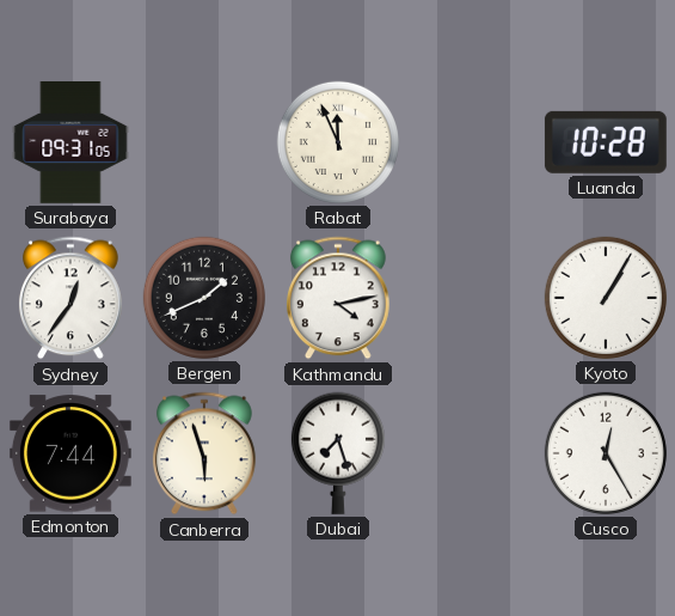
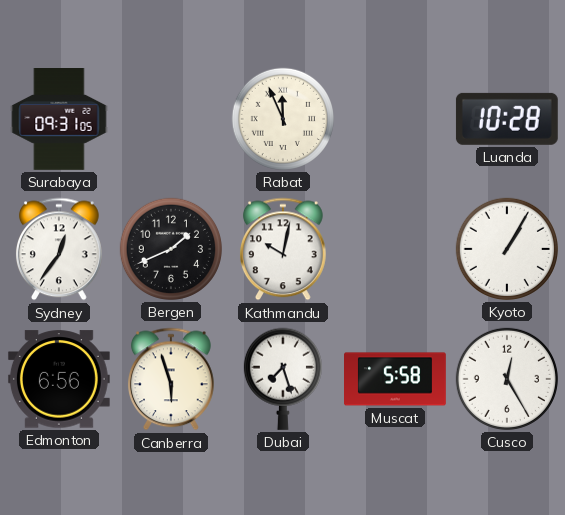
Kathmandu: 4:13 -> 10:02
Edmonton: 7:44 -> 6:56
Muscat: none -> 5:58
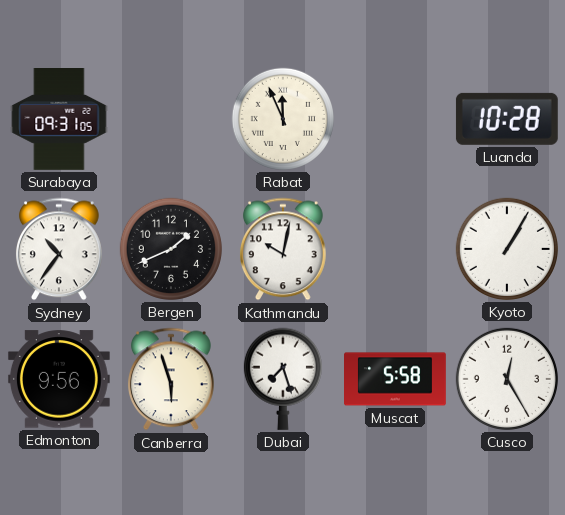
Sydney: 12:36 -> 10:36
Edmonton: 6:56 -> 9:56
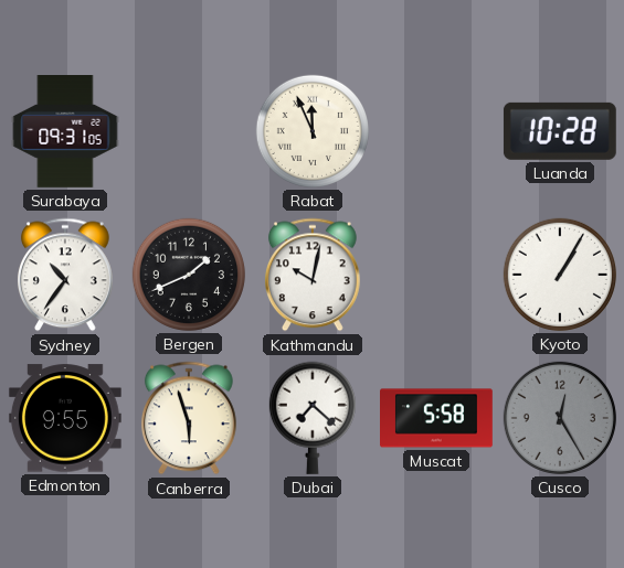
Edmonton: 9:56 -> 9:55
Dubai: 7:27 -> 7:22
Cusco dial: white -> grey
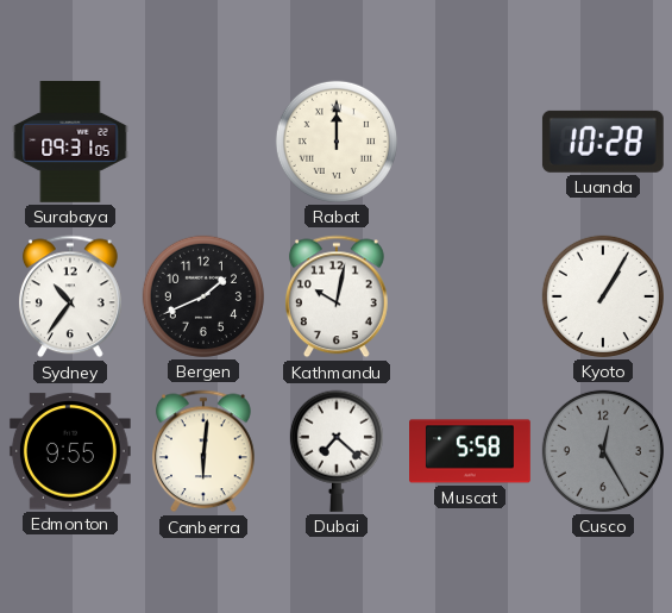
Rabat: 11:56 -> 12:00
Canberra: 5:57 -> 6:01
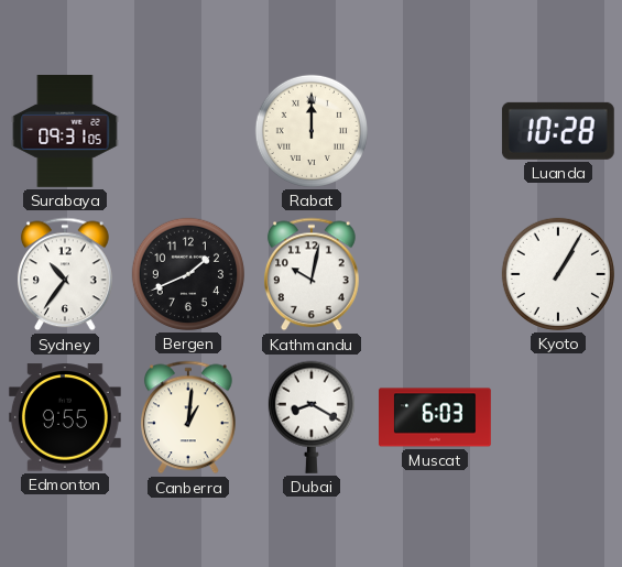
Canberra: 6:01 -> 1:01
Dubai: 7:22 -> 8:20
Muscat: 5:58 -> 6:03
Cusco: 12:25 -> none
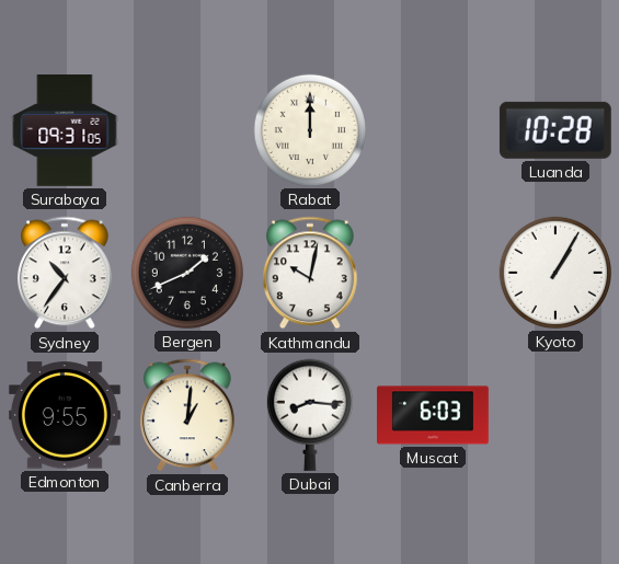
Dubai: 8:20 -> 8:16
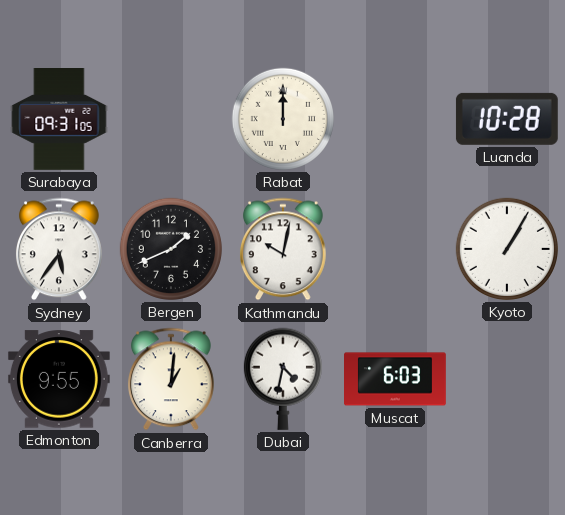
Sydney: 10:36 -> 5:36
Dubai: 8:16 -> 4:32
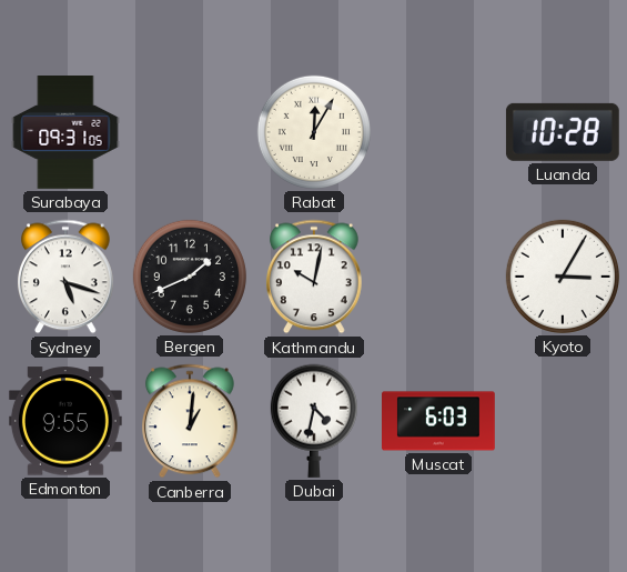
Rabat: 12:00 -> 12:05
Sydney: 5:36 -> 5:18
Kyoto: 1:05 -> 3:05
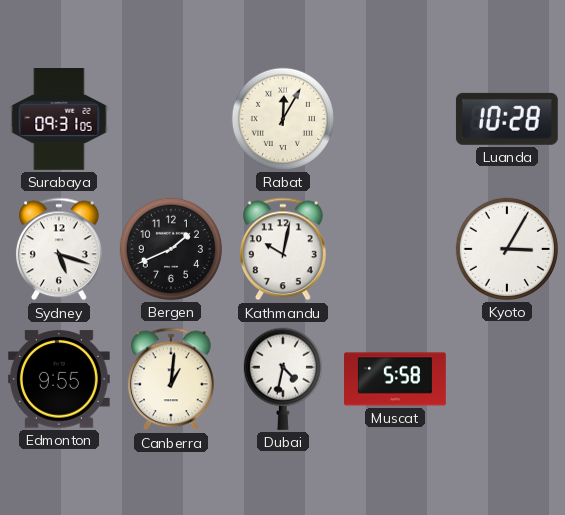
Muscat: 6:03 -> 5:58
